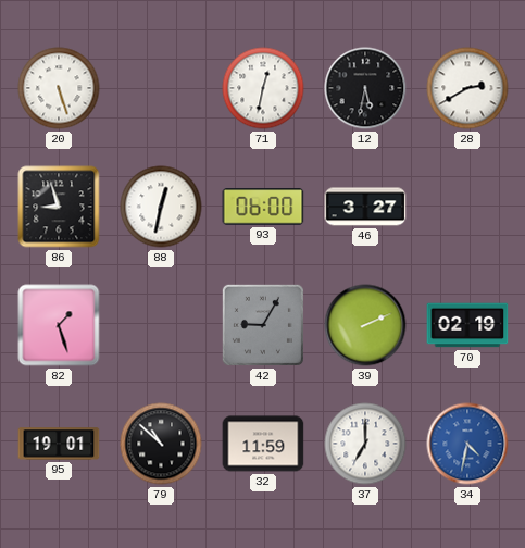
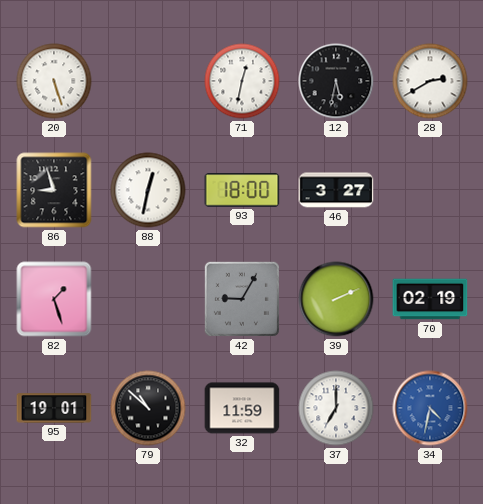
93: 06:00 -> 18:00
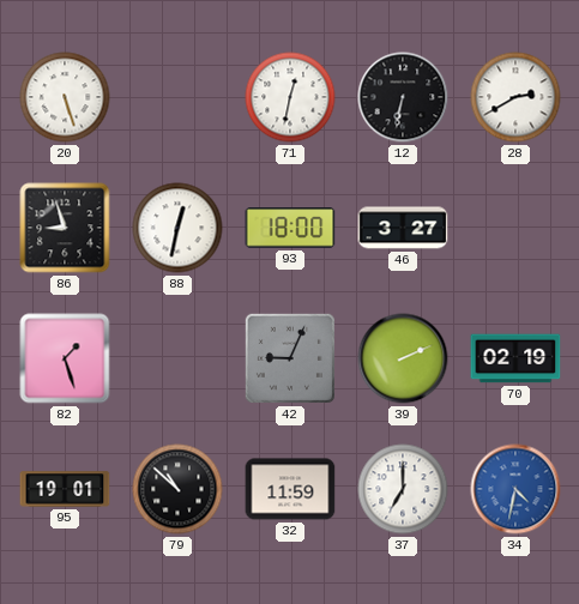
12: 5:32 -> 6:32
42: 9:05 -> 9:04
